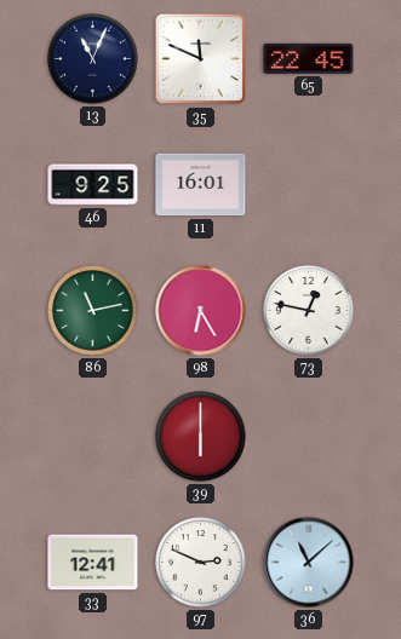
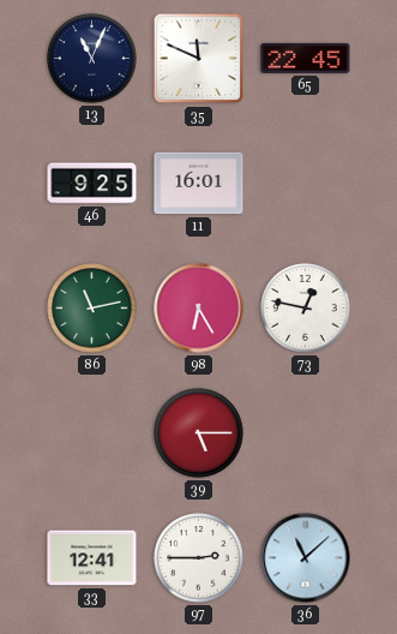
39: 6:00 -> 5:15
97: 2:49 -> 2:45
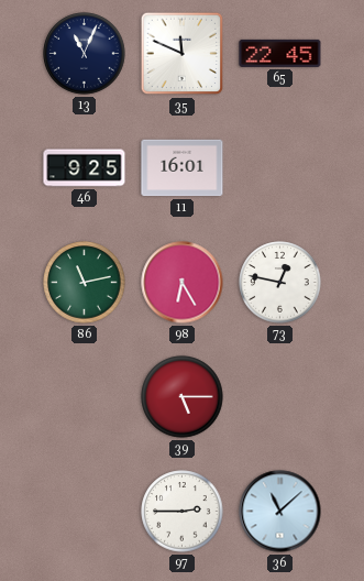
33: 12:41 -> none
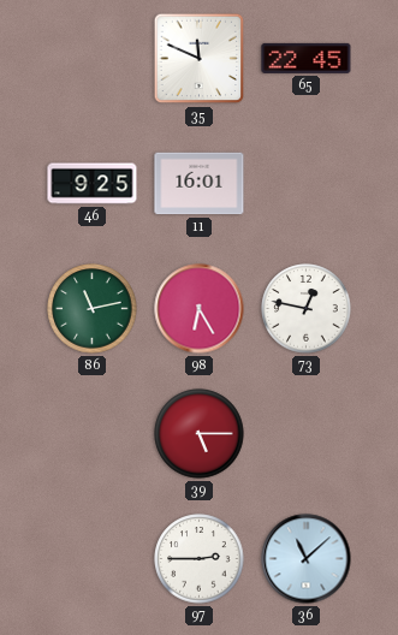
13: 11:04 -> none
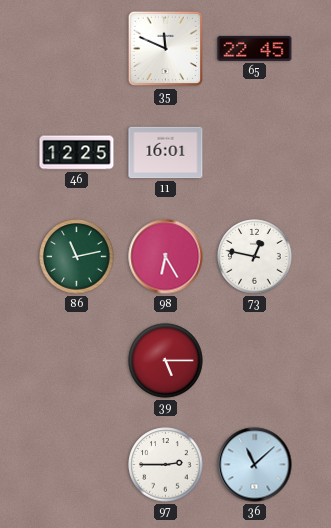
46: 9:25 -> 12:25
